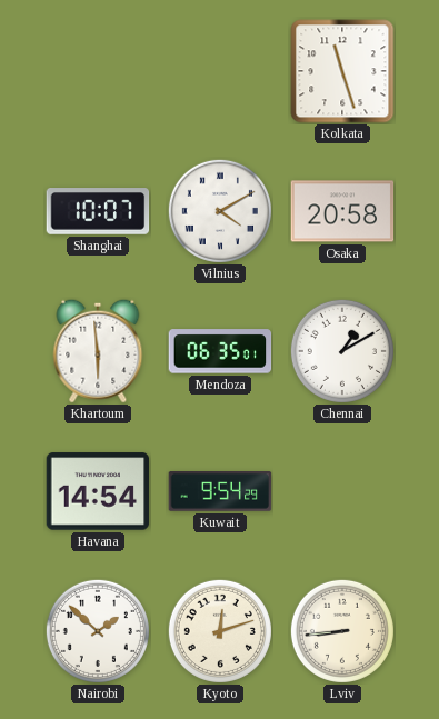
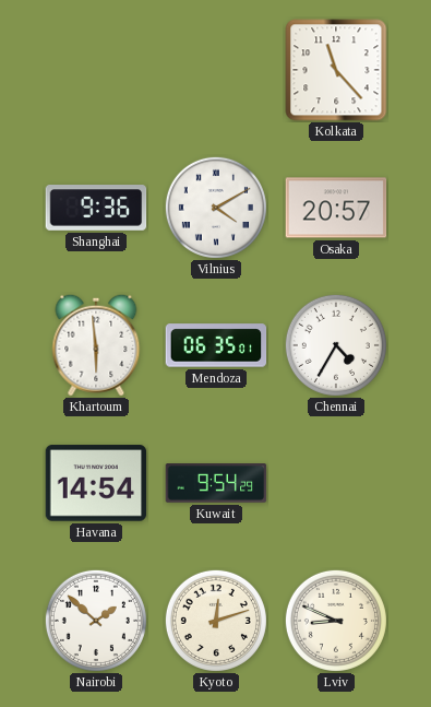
Kolkata: 11:27 -> 11:23
Shanghai: 10:07 -> 9:36
Osaka: 20:58 -> 20:57
Chennai: 1:10 -> 4:35
Lviv: 8:44 -> 8:49
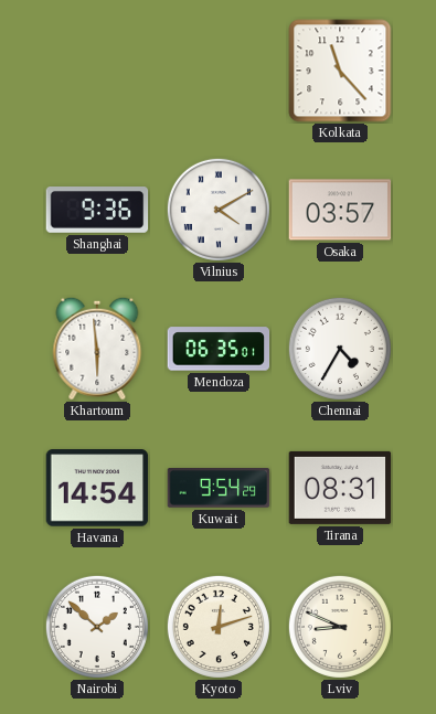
Osaka: 20:57 -> 03:57
Tirana: none -> 08:31
